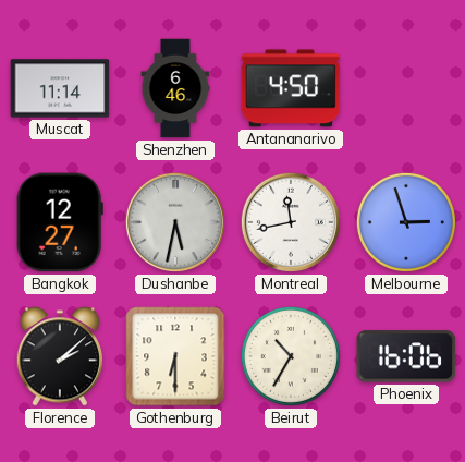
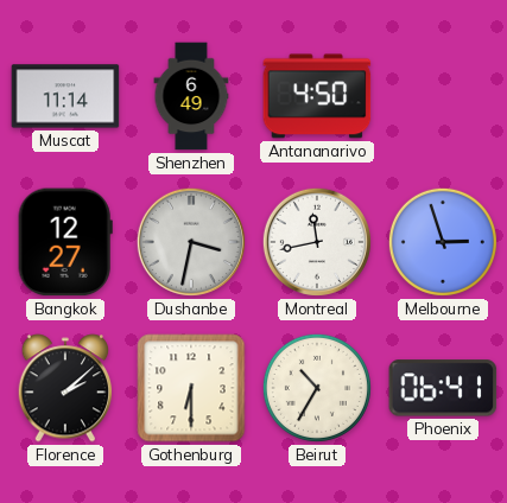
Shenzhen: 6:46 -> 6:49
Dushanbe: 5:32 -> 3:32
Phoenix: 16:06 -> 06:41
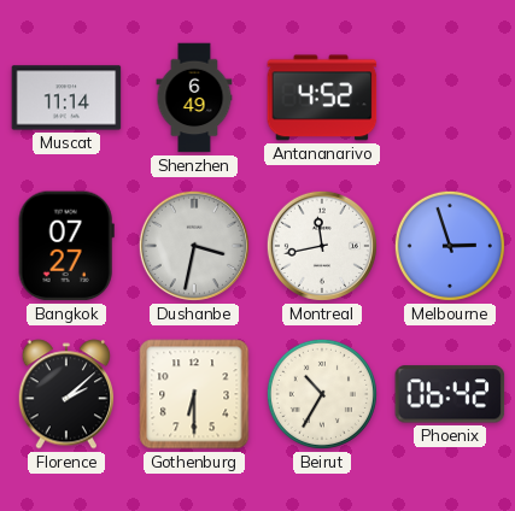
Antananarivo: 4:50 -> 4:52
Bangkok: 12:27 -> 07:27
Phoenix: 06:41 -> 06:42
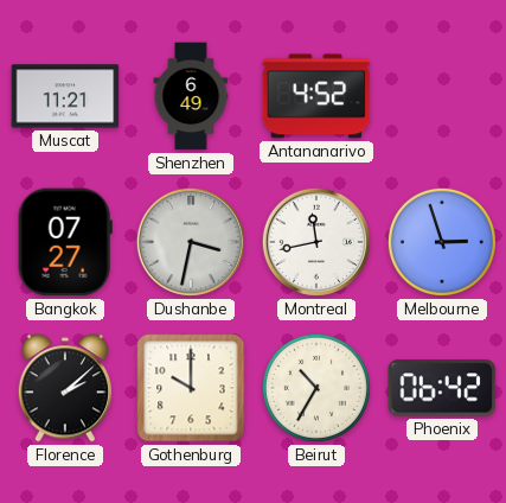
Muscat: 11:14 -> 11:21
Gothenburg: 6:30 -> 10:00
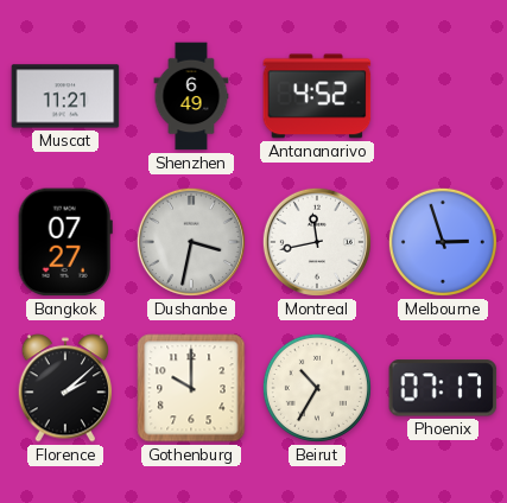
Phoenix: 06:42 -> 07:17
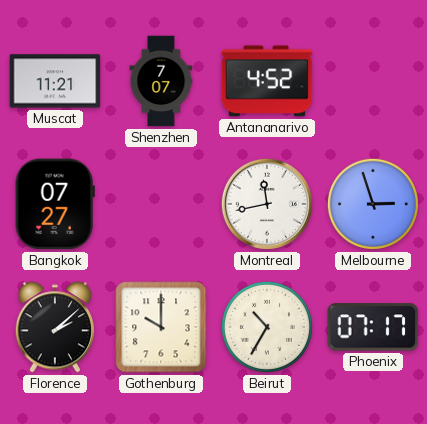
Shenzhen: 6:49 -> 7:07
Dushanbe: 3:32 -> none
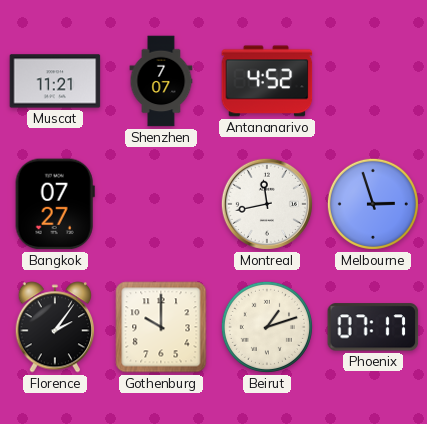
Florence: 2:08 -> 2:06
Beirut: 10:35 -> 1:12
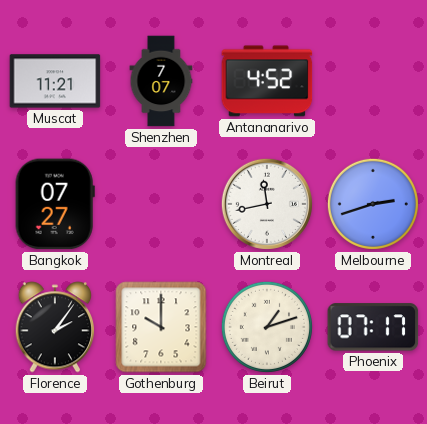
Melbourne: 2:57 -> 2:42
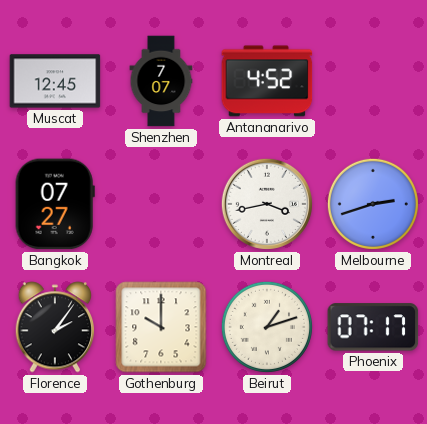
Muscat: 11:21 -> 12:45
Montreal: 11:43 -> 3:43
